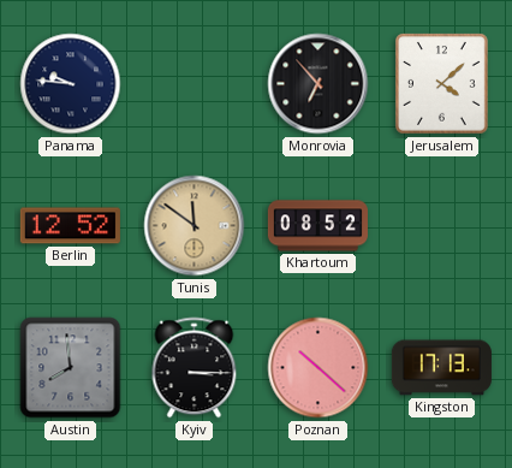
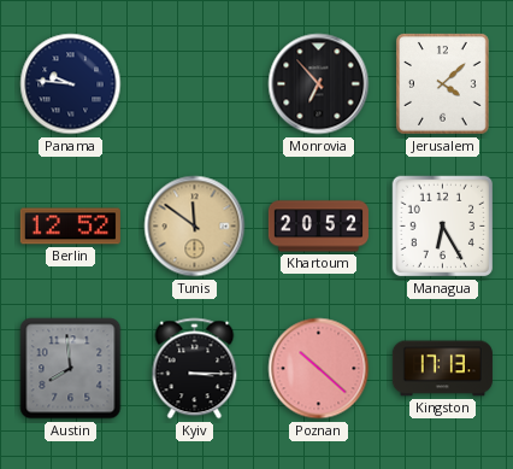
Khartoum: 08:52 -> 20:52
Managua: none -> 6:25
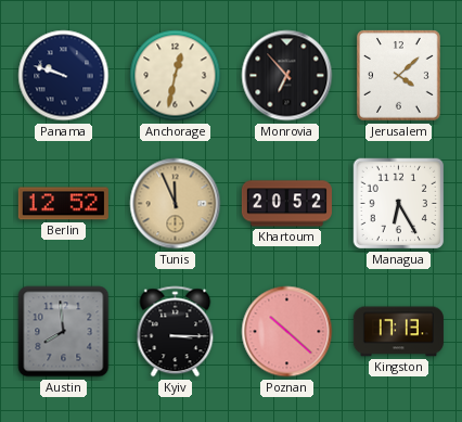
Panama: 9:46 -> 9:48
Anchorage: none -> 12:32
Tunis: 11:51 -> 11:56
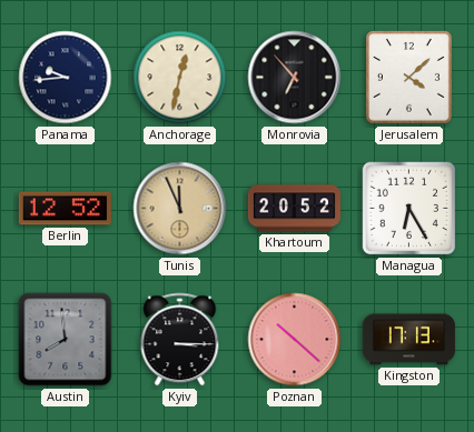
Panama: 9:48 -> 9:44
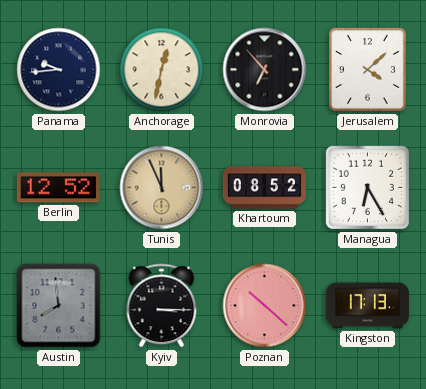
Khartoum: 20:52 -> 08:52
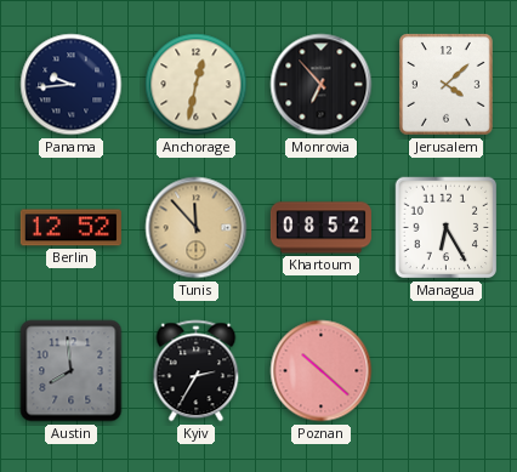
Tunis: 11:56 -> 11:53
Kyiv: 3:15 -> 2:35
Kingston: 17:13 -> none
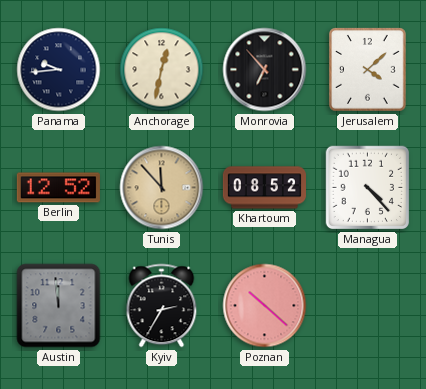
Managua: 6:25 -> 4:23
Austin: 7:59 -> 11:59
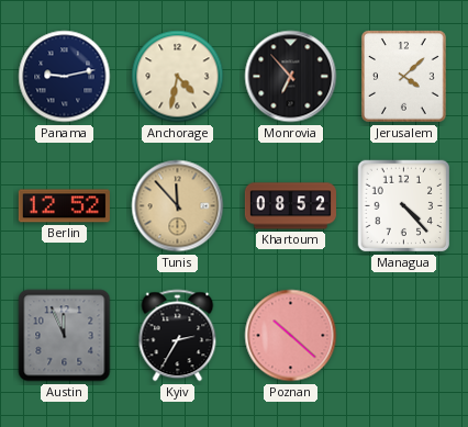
Panama: 9:44 -> 9:13
Anchorage: 12:32 -> 4:32
Austin: 11:59 -> 11:56
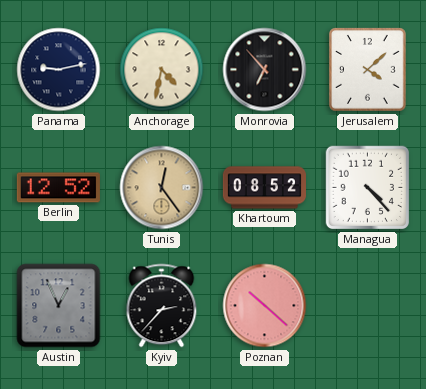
Tunis: 11:53 -> 12:24
Austin: 11:56 -> 12:56
Kyiv: 2:35 -> 2:37
